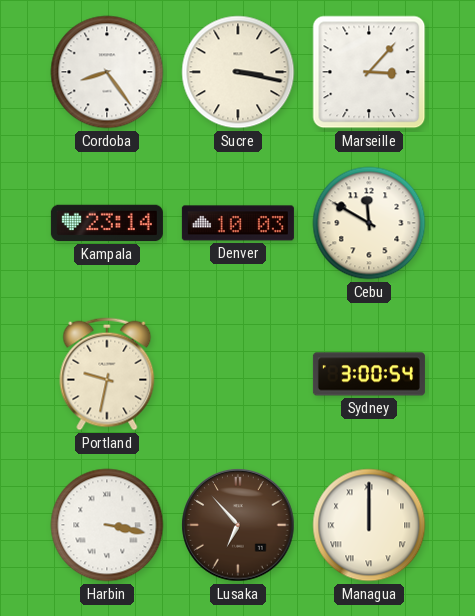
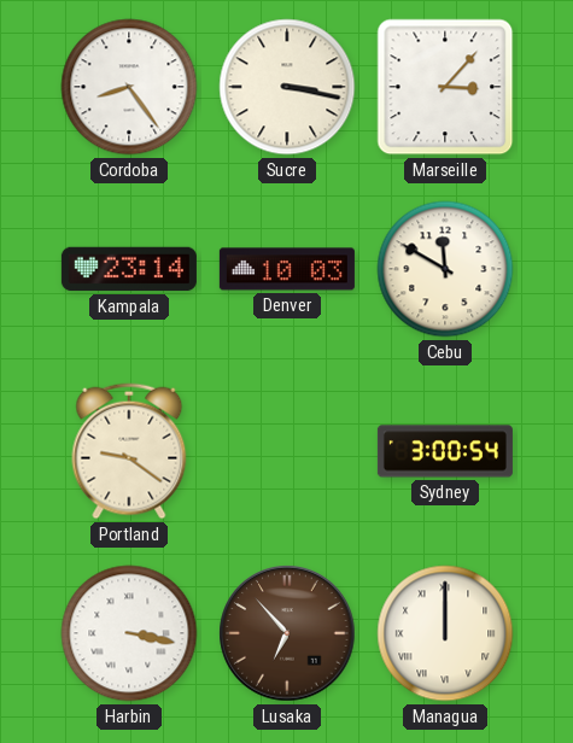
Portland: 9:32 -> 9:21
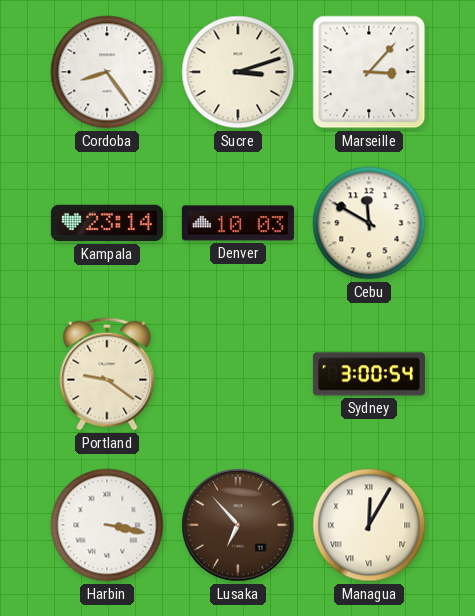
Sucre: 3:17 -> 3:12
Managua: 12:00 -> 12:05
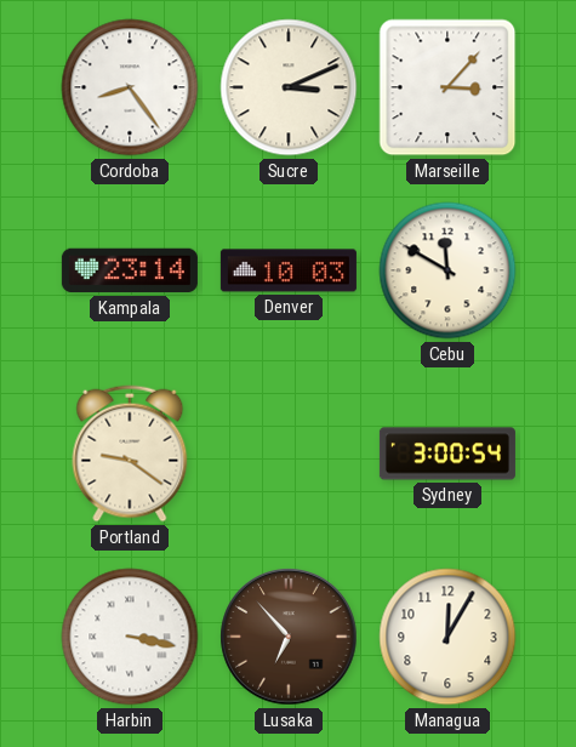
Sucre: 3:12 -> 3:11
Managua numerals: Roman -> Arabic
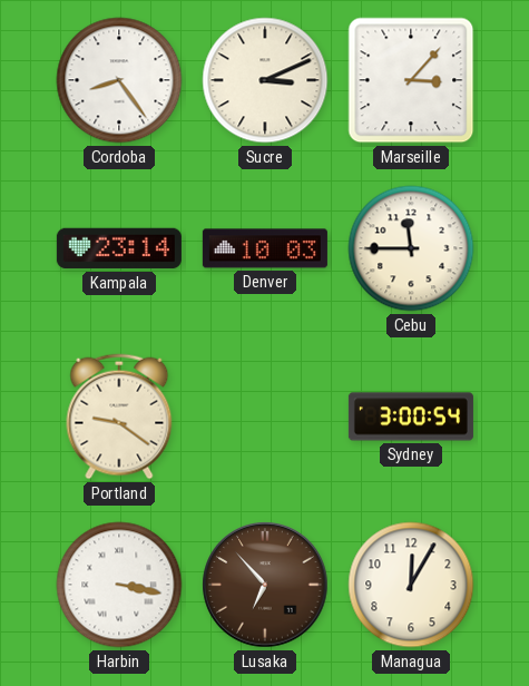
Cebu: 11:50 -> 11:45
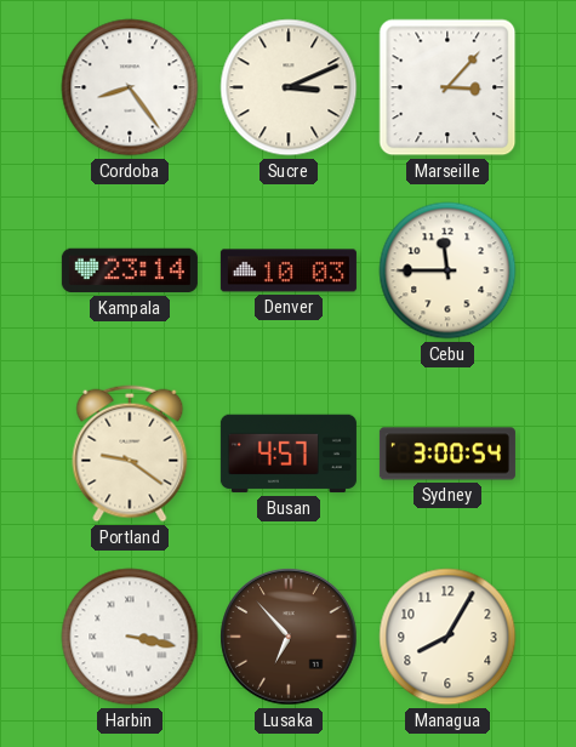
Busan: none -> 4:57
Managua: 12:05 -> 8:05
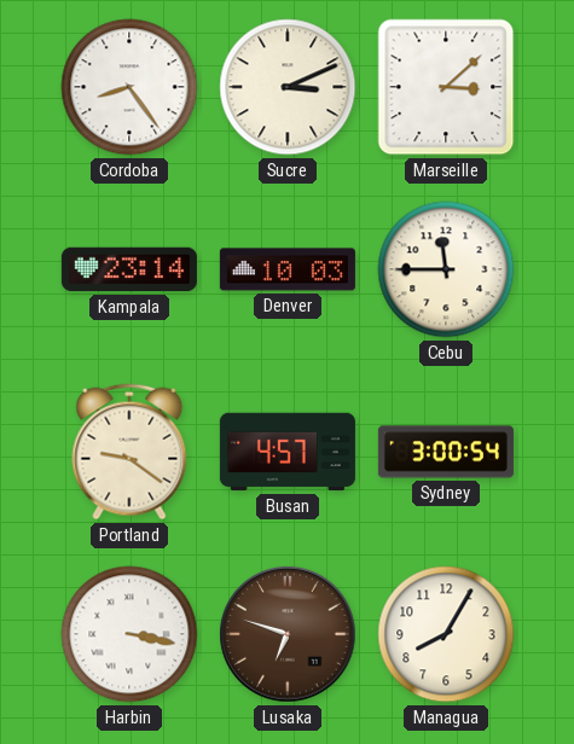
Marseille: 3:07 -> 3:08
Lusaka: 6:53 -> 6:48
